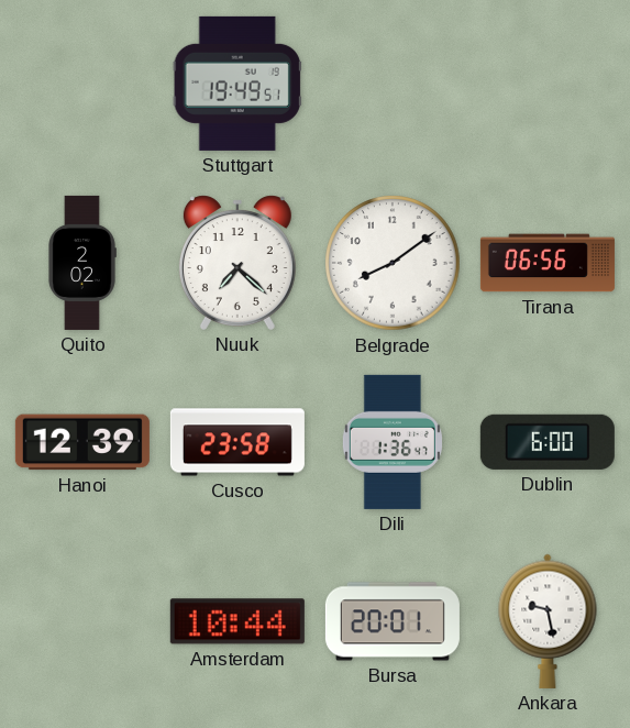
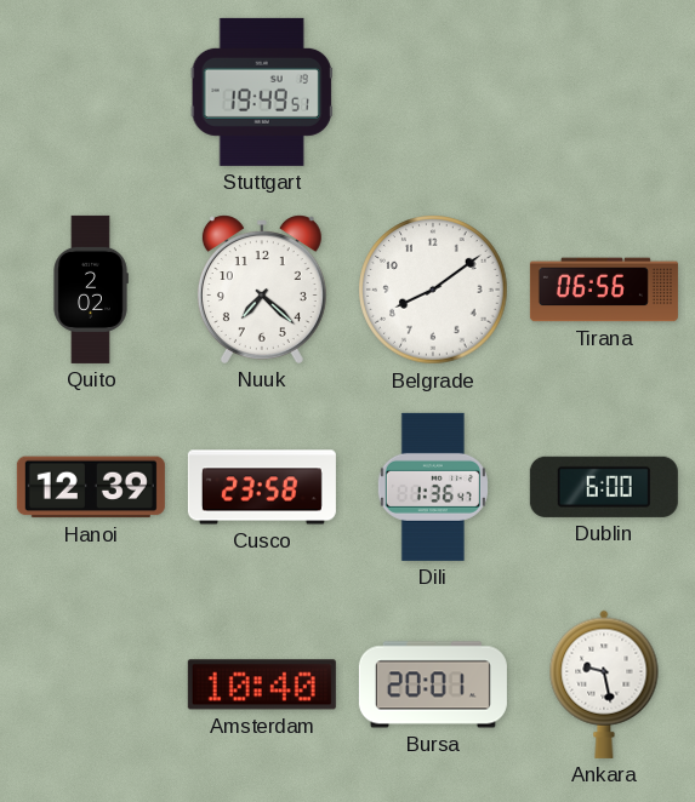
Amsterdam: 10:44 -> 10:40
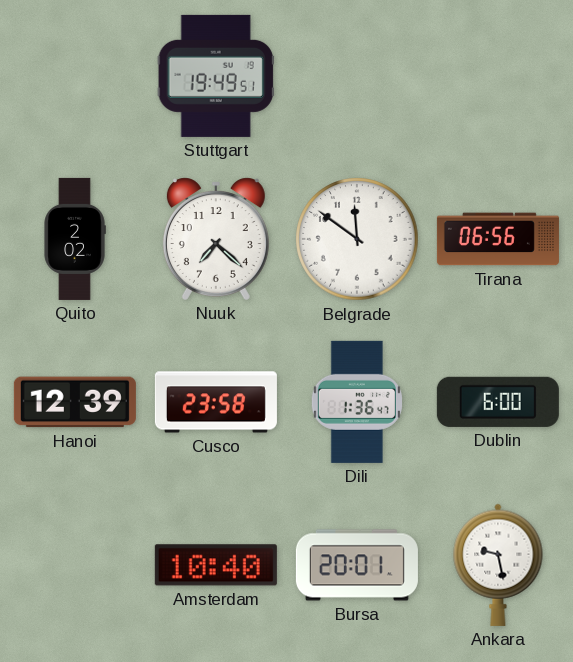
Belgrade: 8:09 -> 11:51
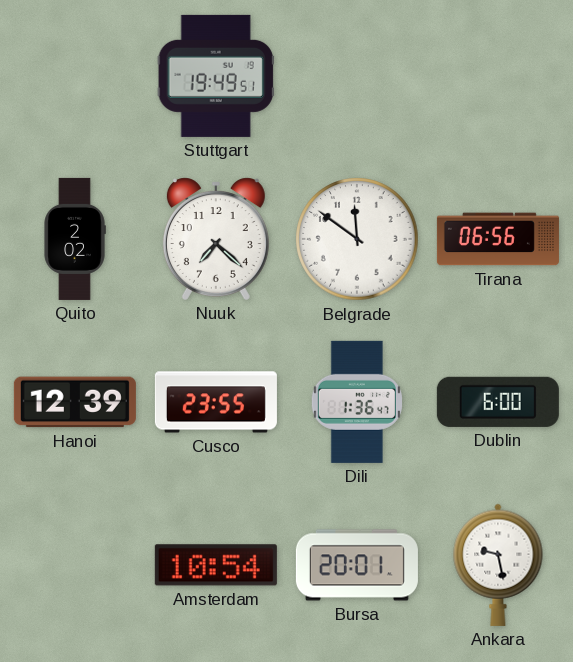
Cusco: 23:58 -> 23:55
Amsterdam: 10:40 -> 10:54
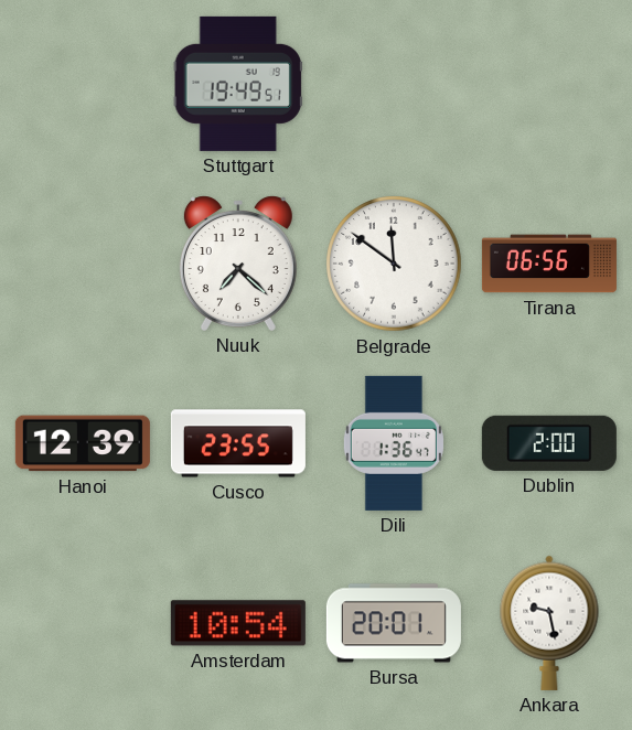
Quito: 2:02 -> none
Dublin: 6:00 -> 2:00
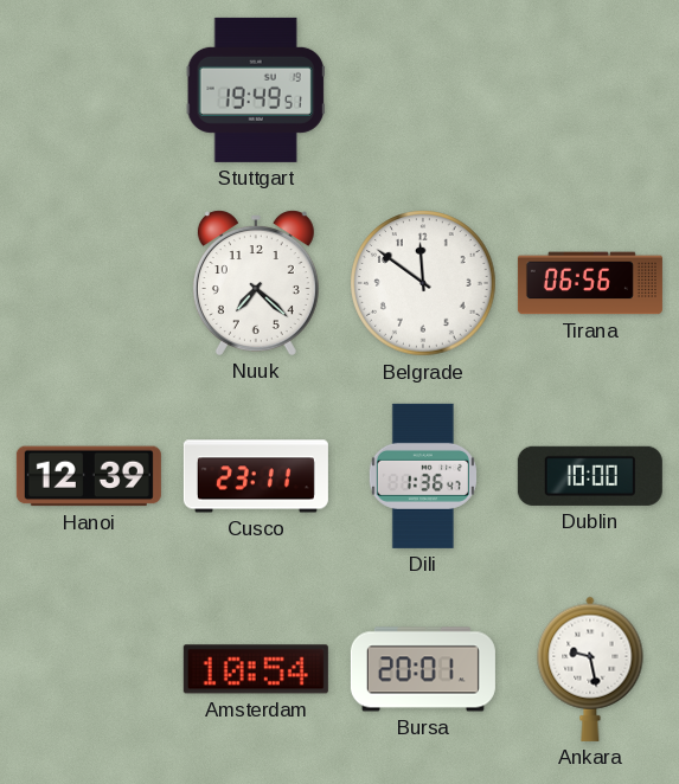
Cusco: 23:55 -> 23:11
Dublin: 2:00 -> 10:00
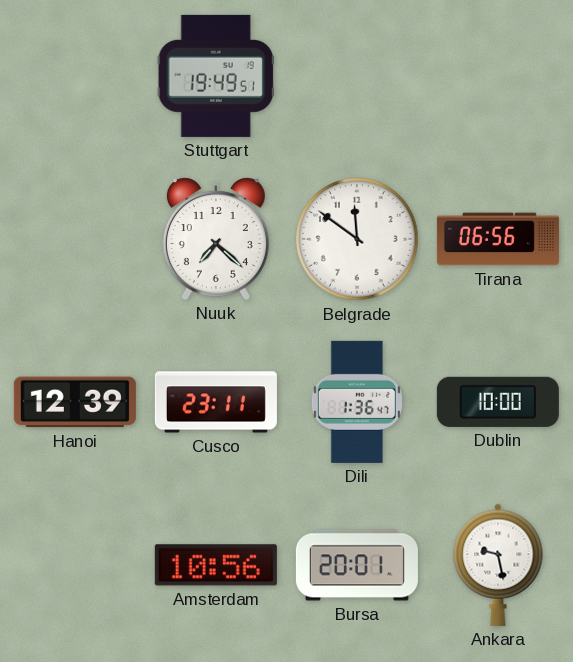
Amsterdam: 10:54 -> 10:56
